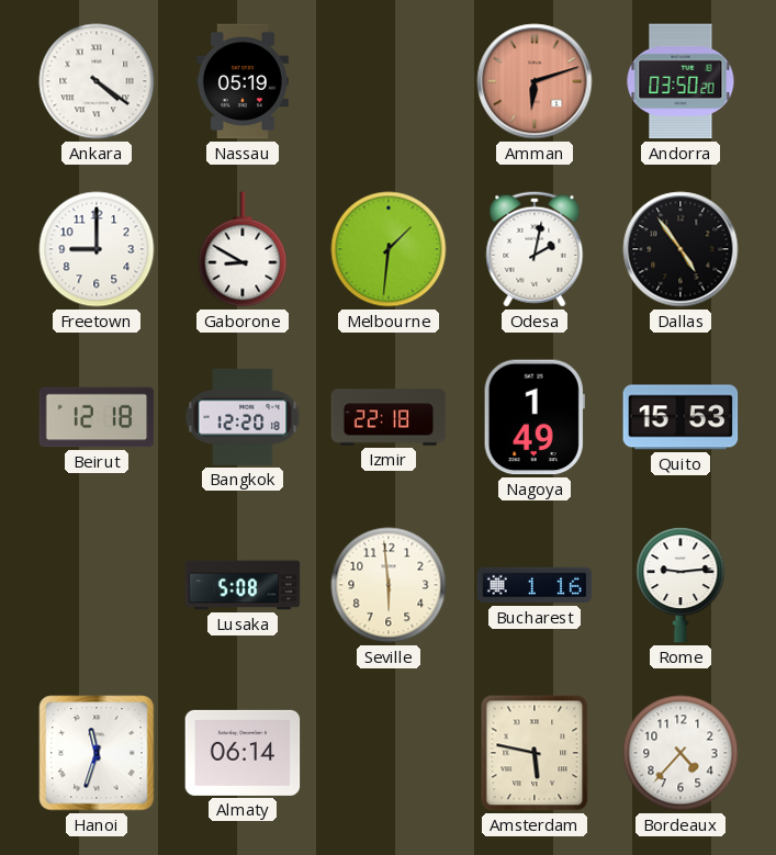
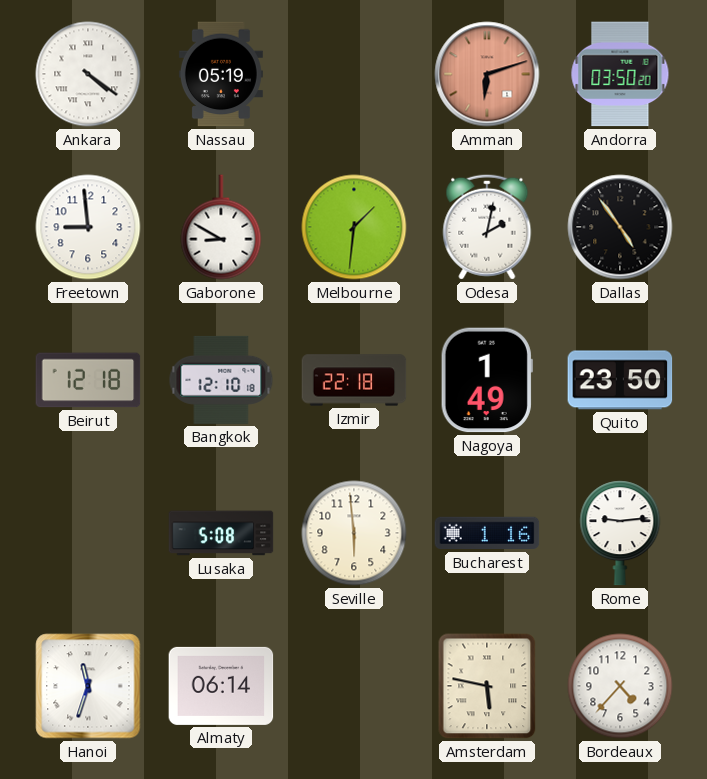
Freetown: 9:00 -> 8:59
Bangkok: 12:20 -> 12:10
Quito: 15:53 -> 23:50
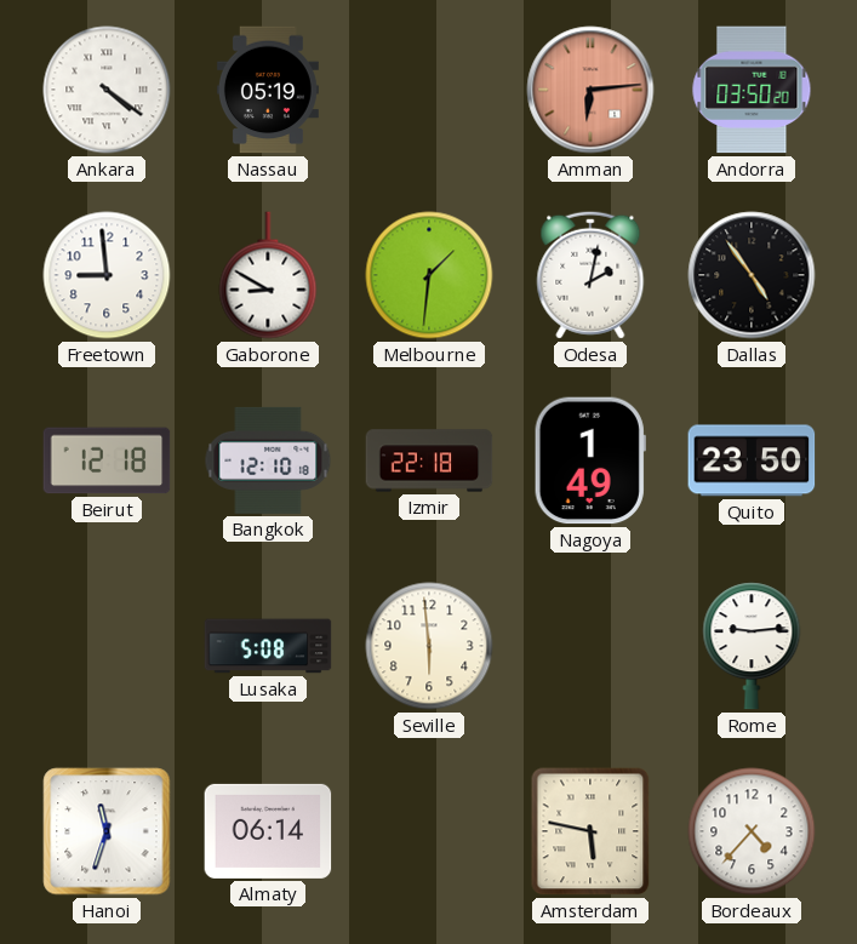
Amman: 6:12 -> 6:14
Bucharest: 1:16 -> none
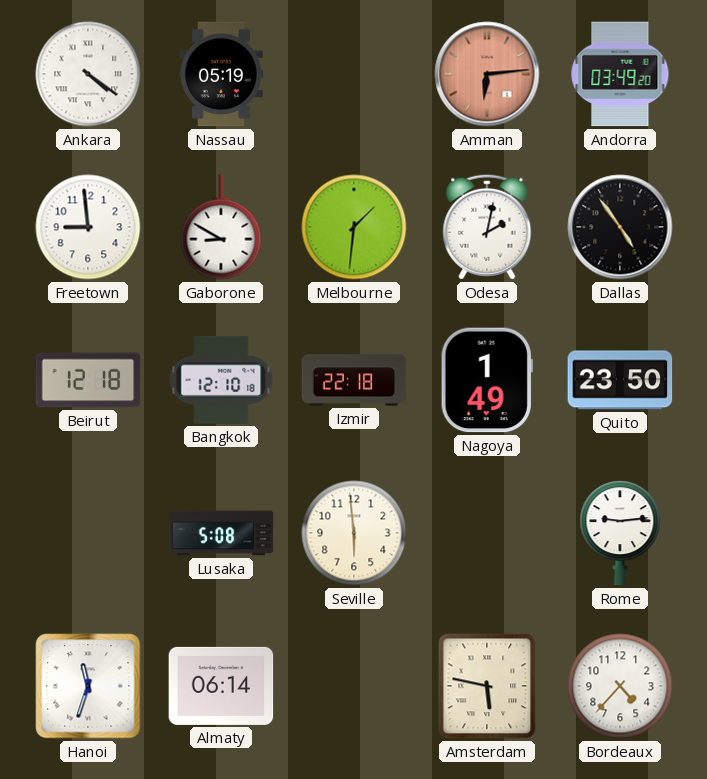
Andorra: 03:50 -> 03:49
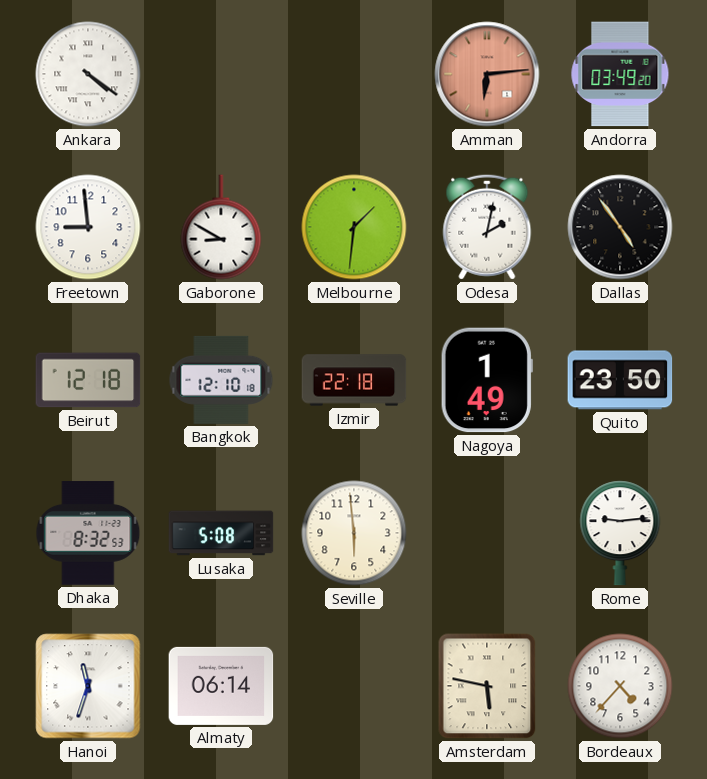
Nassau: 05:19 -> none
Dhaka: none -> 8:32
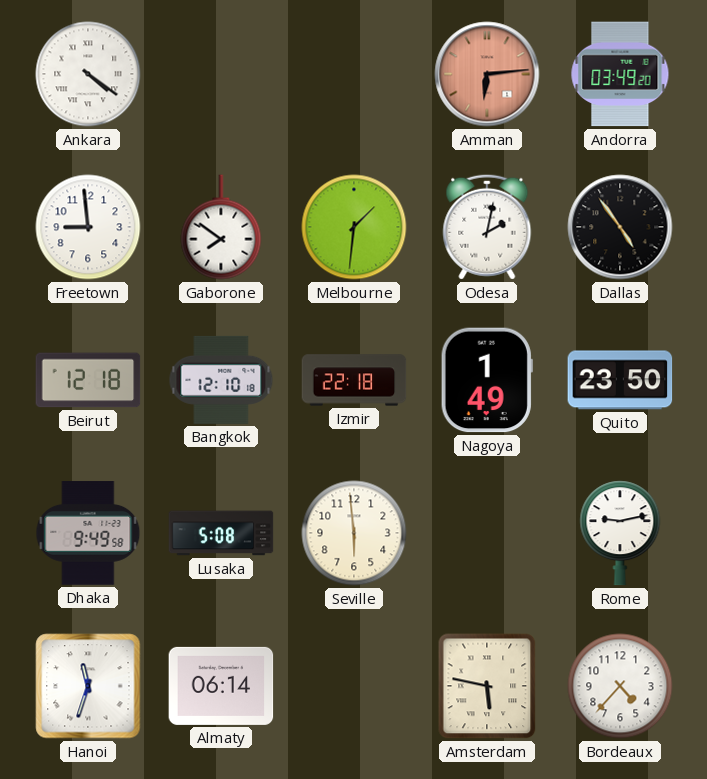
Gaborone: 8:50 -> 7:51
Dhaka: 8:32 -> 9:49
Rome: 9:14 -> 9:13
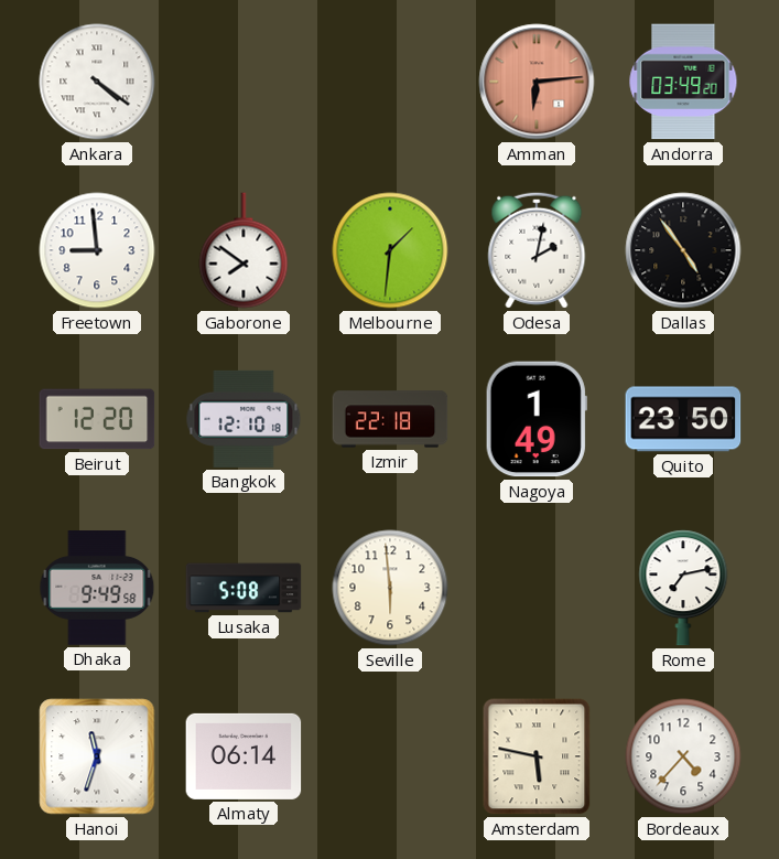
Beirut: 12:18 -> 12:20
Rome: 9:13 -> 7:13
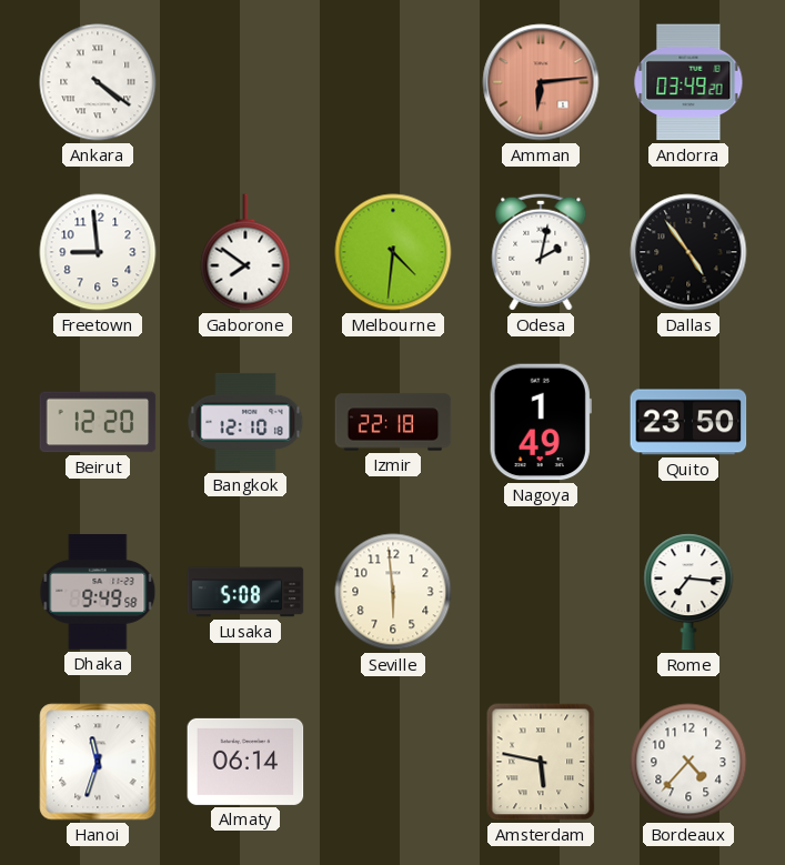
Melbourne: 1:31 -> 4:31
Rome: 7:13 -> 7:16
